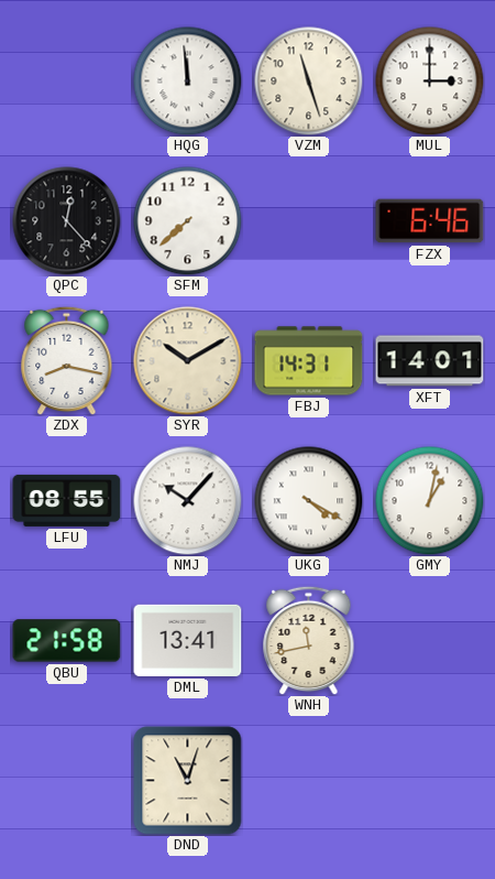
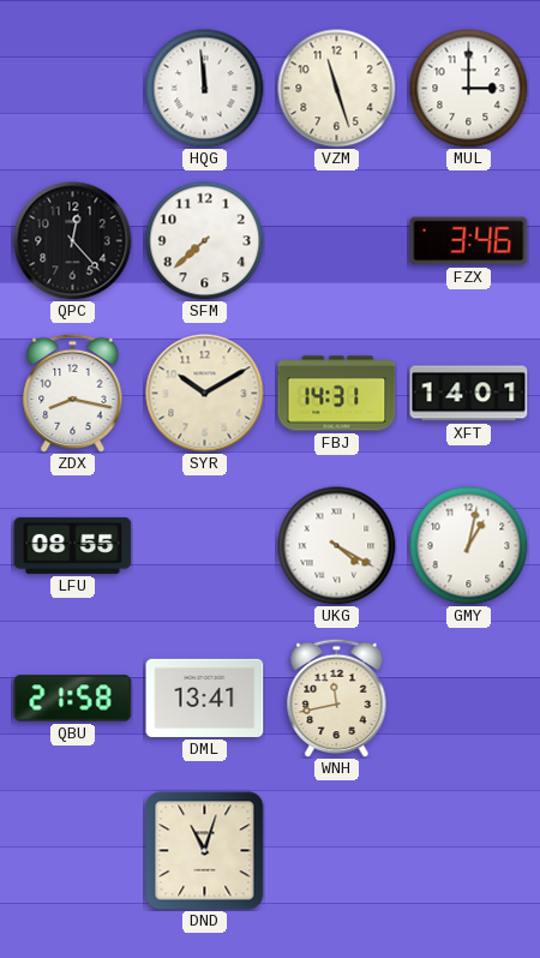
FZX: 6:46 -> 3:46
NMJ: 10:07 -> none
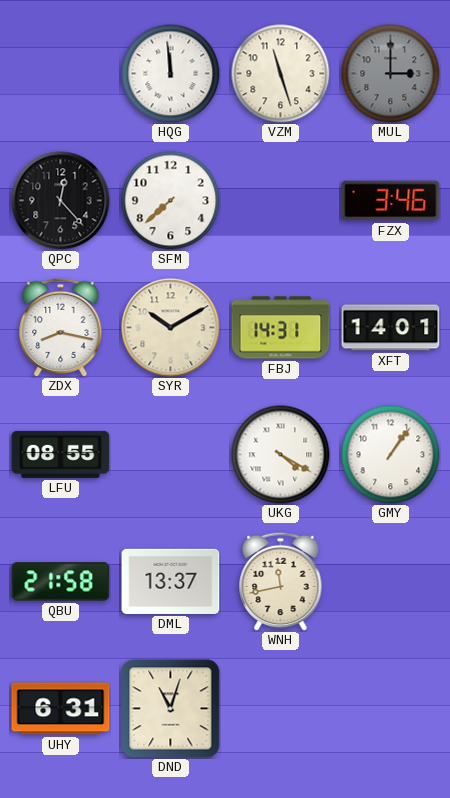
MUL dial: white -> grey
GMY: 1:02 -> 1:06
DML: 13:41 -> 13:37
UHY: none -> 6:31
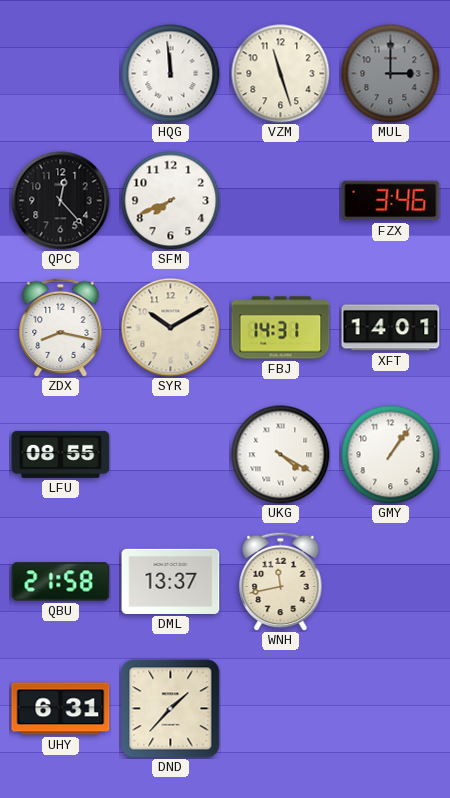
SFM: 7:38 -> 7:41
DND: 11:03 -> 1:37
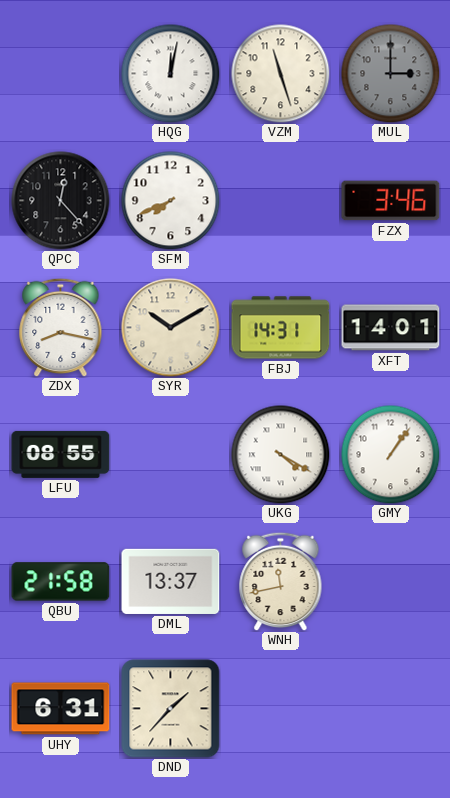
HQG: 11:59 -> 12:02
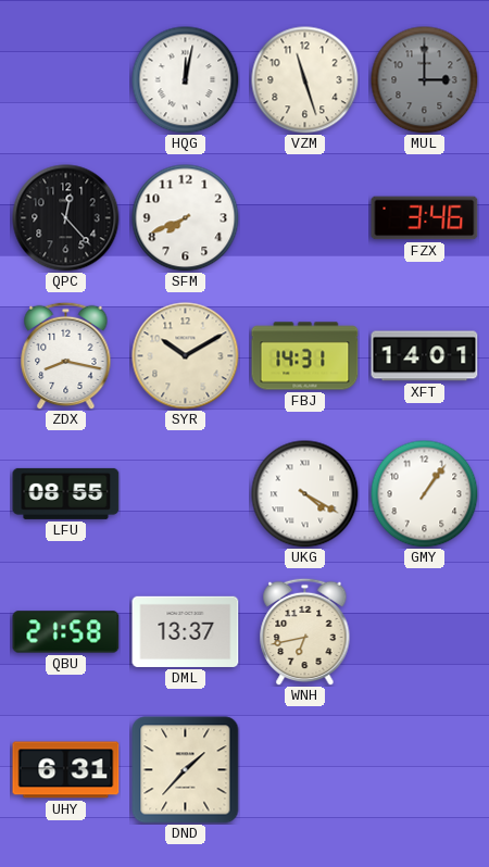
WNH: 11:43 -> 6:43
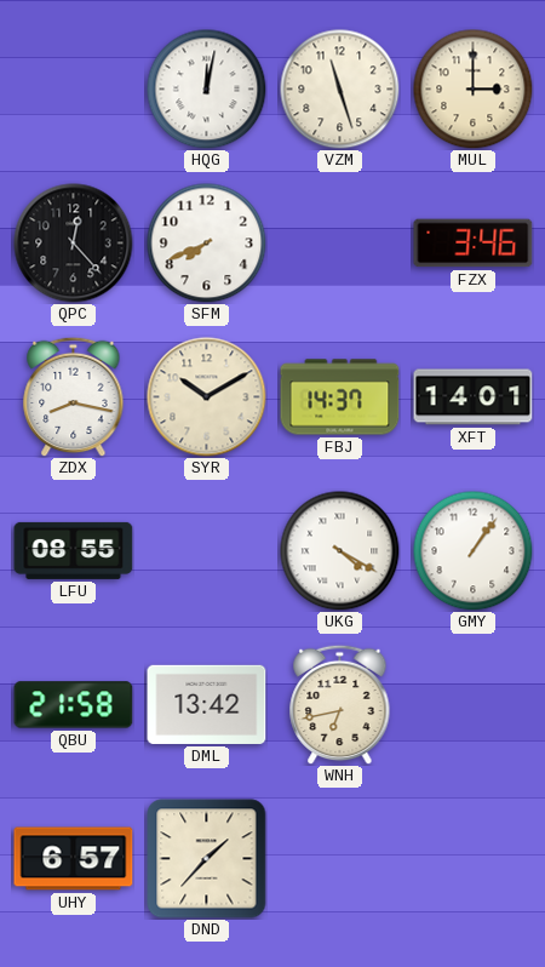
MUL dial: grey -> cream
FBJ: 14:31 -> 14:37
DML: 13:37 -> 13:42
UHY: 6:31 -> 6:57
